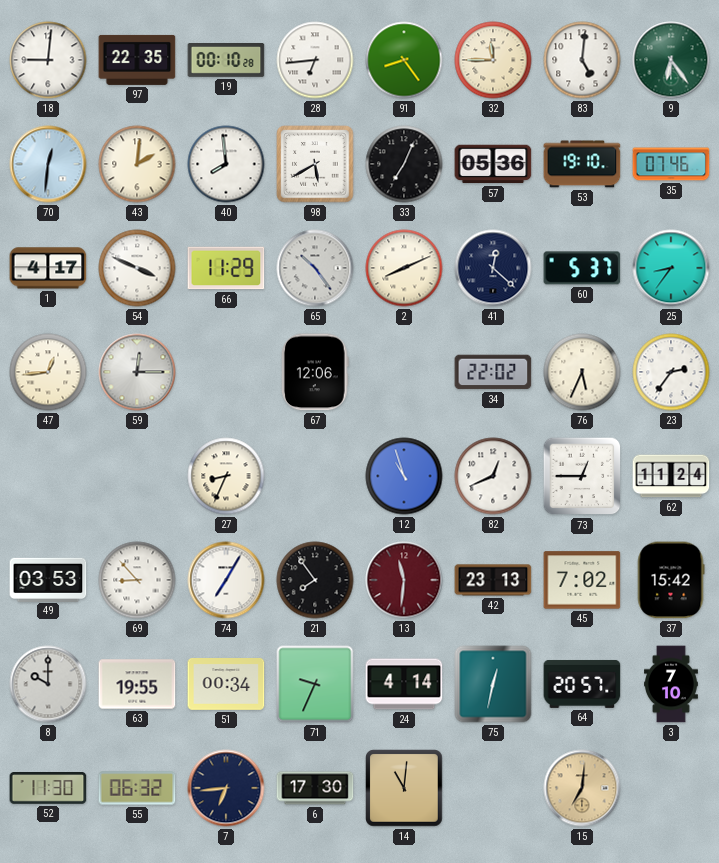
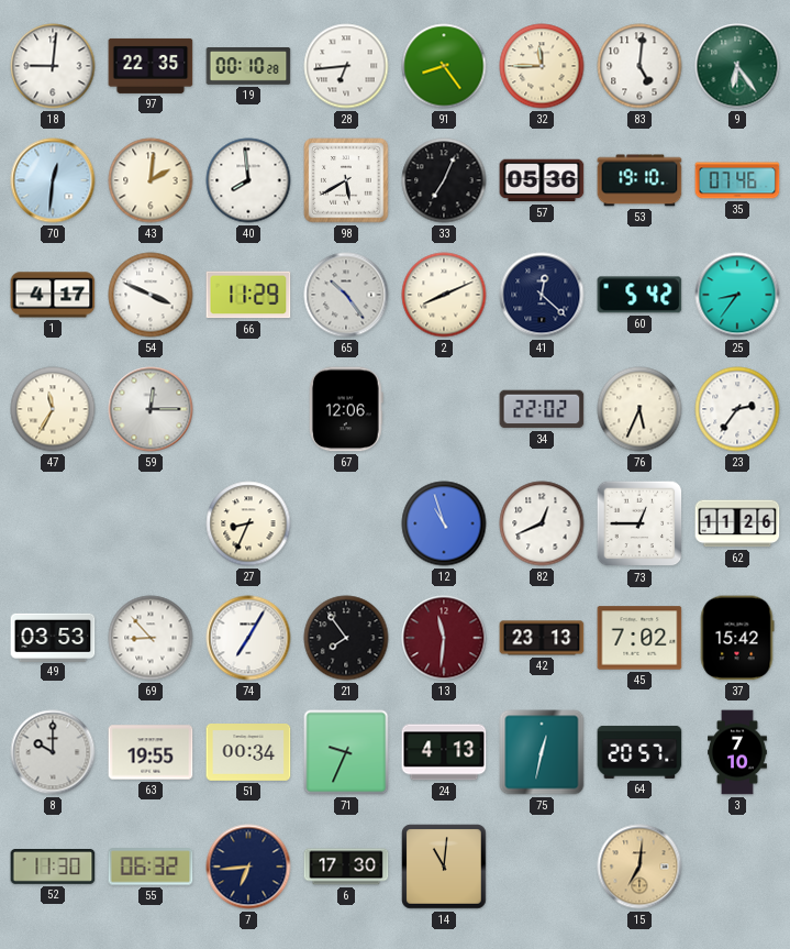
60: 5:37 -> 5:42
47: 12:44 -> 11:35
62: 11:24 -> 11:26
24: 4:14 -> 4:13
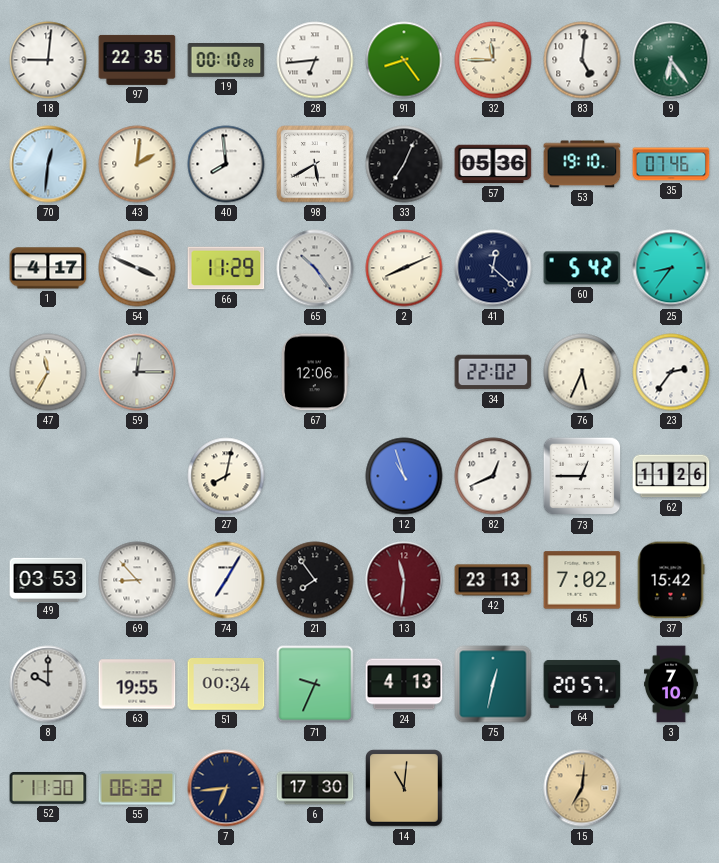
27: 8:34 -> 8:02
